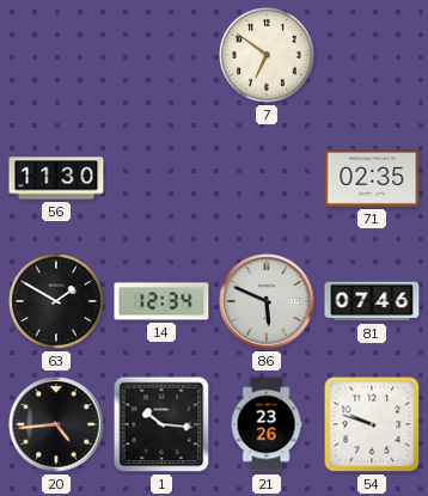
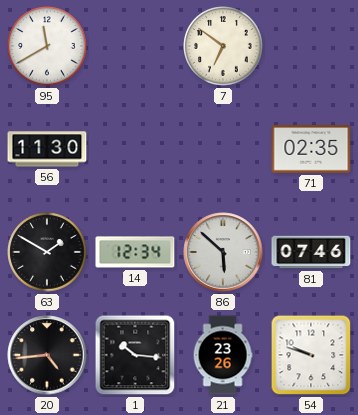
95: none -> 11:40
86: 5:49 -> 5:52
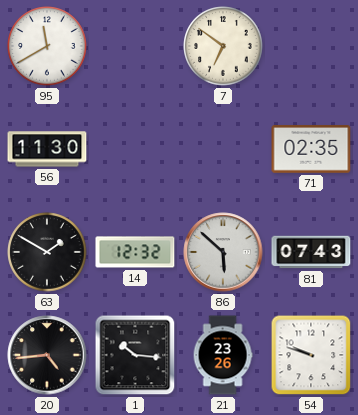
14: 12:34 -> 12:32
81: 07:46 -> 07:43
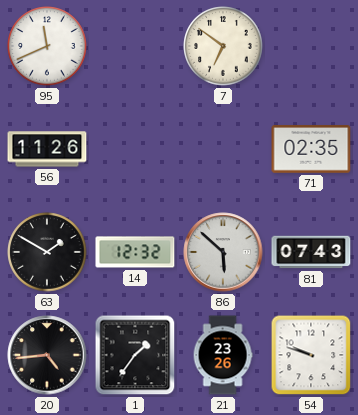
95: 11:40 -> 11:41
56: 11:30 -> 11:26
1: 10:16 -> 1:36
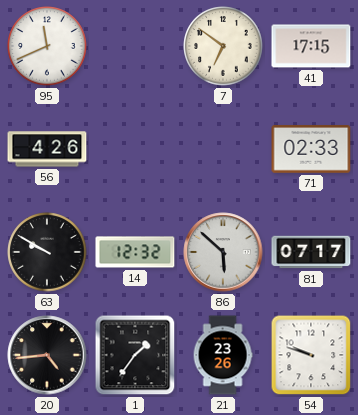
41: none -> 17:15
56: 11:26 -> 4:26
71: 02:35 -> 02:33
63: 1:50 -> 9:50
81: 07:43 -> 07:17
